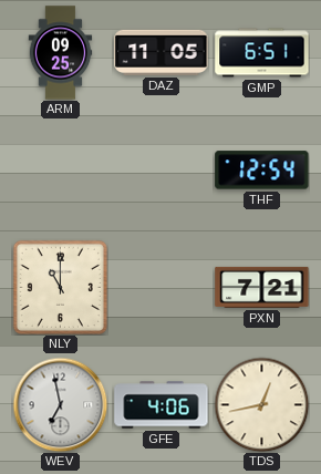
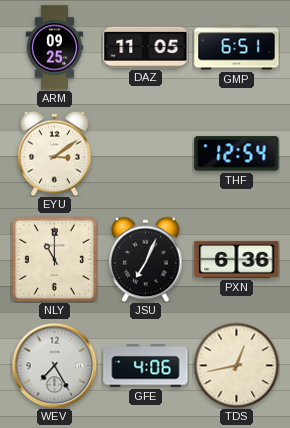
EYU: none -> 3:09
JSU: none -> 7:04
PXN: 7:21 -> 6:36
WEV: 6:58 -> 7:25
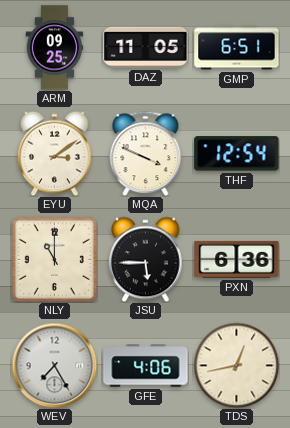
MQA: none -> 3:49
JSU: 7:04 -> 5:45
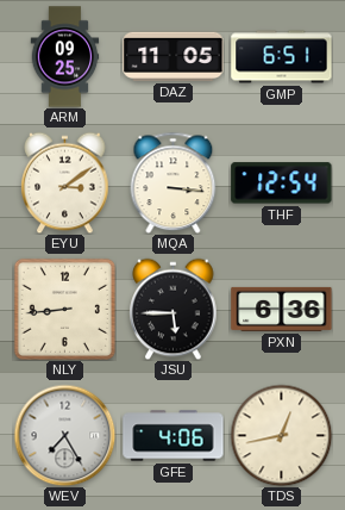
MQA: 3:49 -> 3:16
NLY: 11:00 -> 8:44
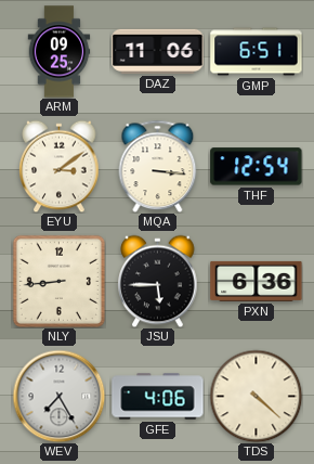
DAZ: 11:05 -> 11:06
TDS: 12:43 -> 4:22
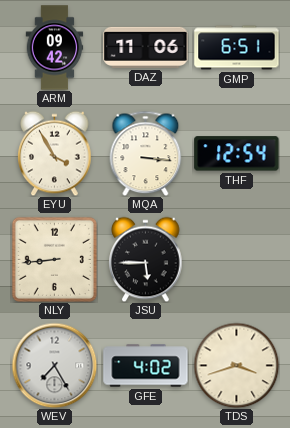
ARM: 09:25 -> 09:42
EYU: 3:09 -> 3:55
PXN: 6:36 -> none
GFE: 4:06 -> 4:02
TDS: 4:22 -> 3:42
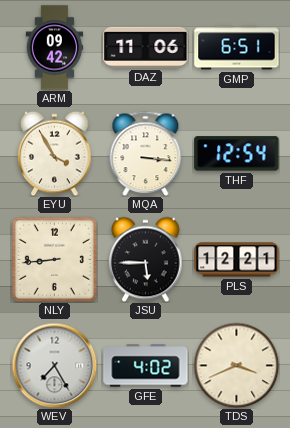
PLS: none -> 12:21
TDS: 3:42 -> 3:41
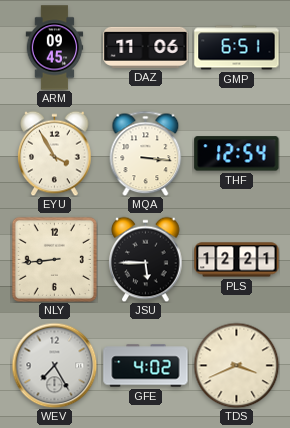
ARM: 09:42 -> 09:45
